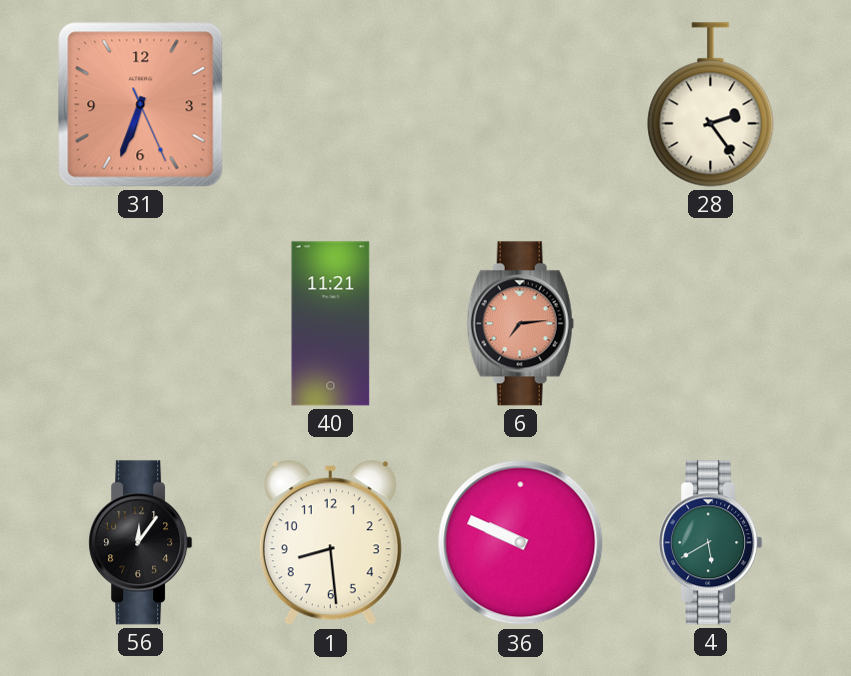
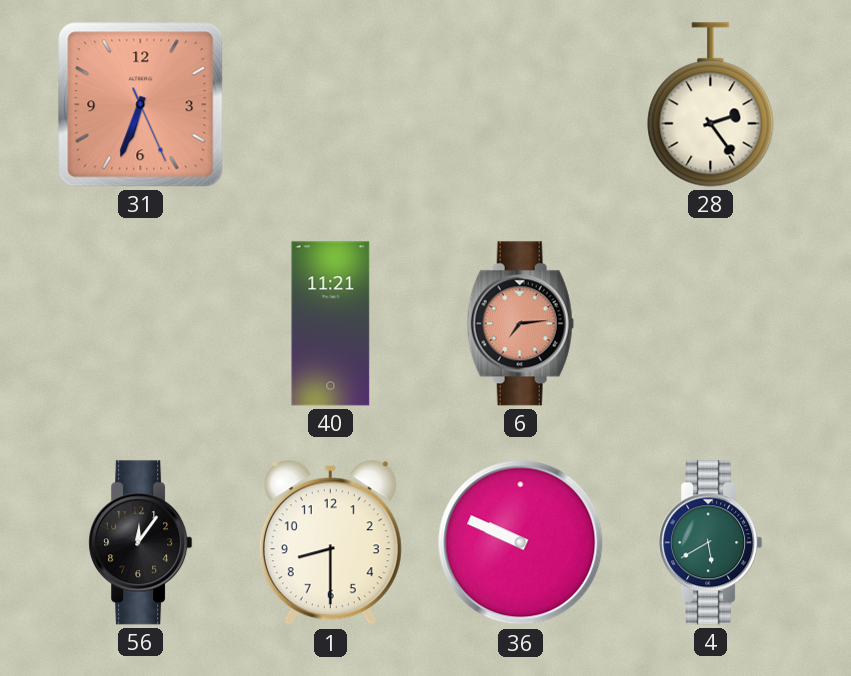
1: 8:29 -> 8:30
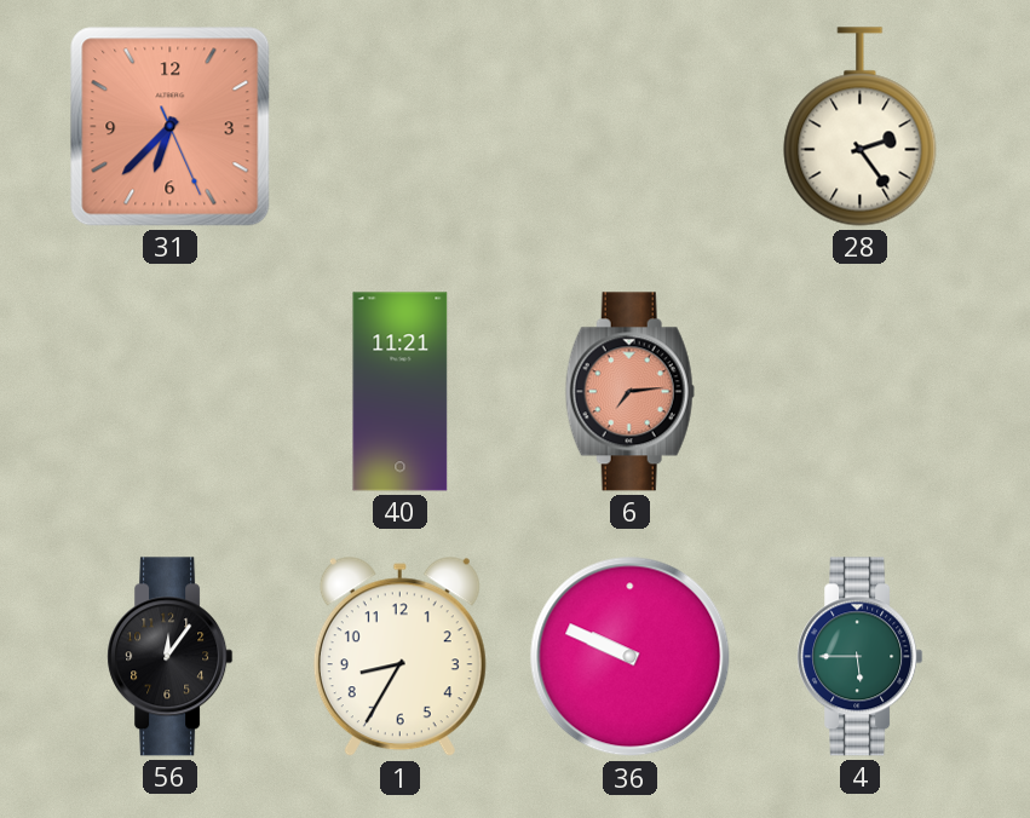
31: 6:33 -> 6:37
1: 8:30 -> 8:35
4: 5:40 -> 5:45
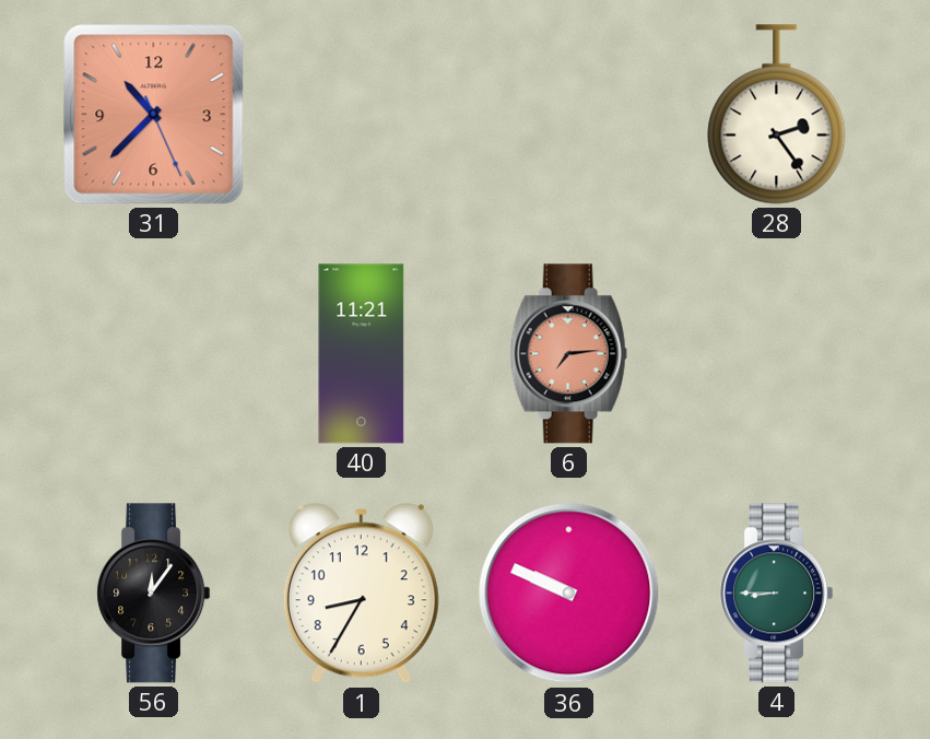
31: 6:37 -> 10:37
4: 5:45 -> 8:45
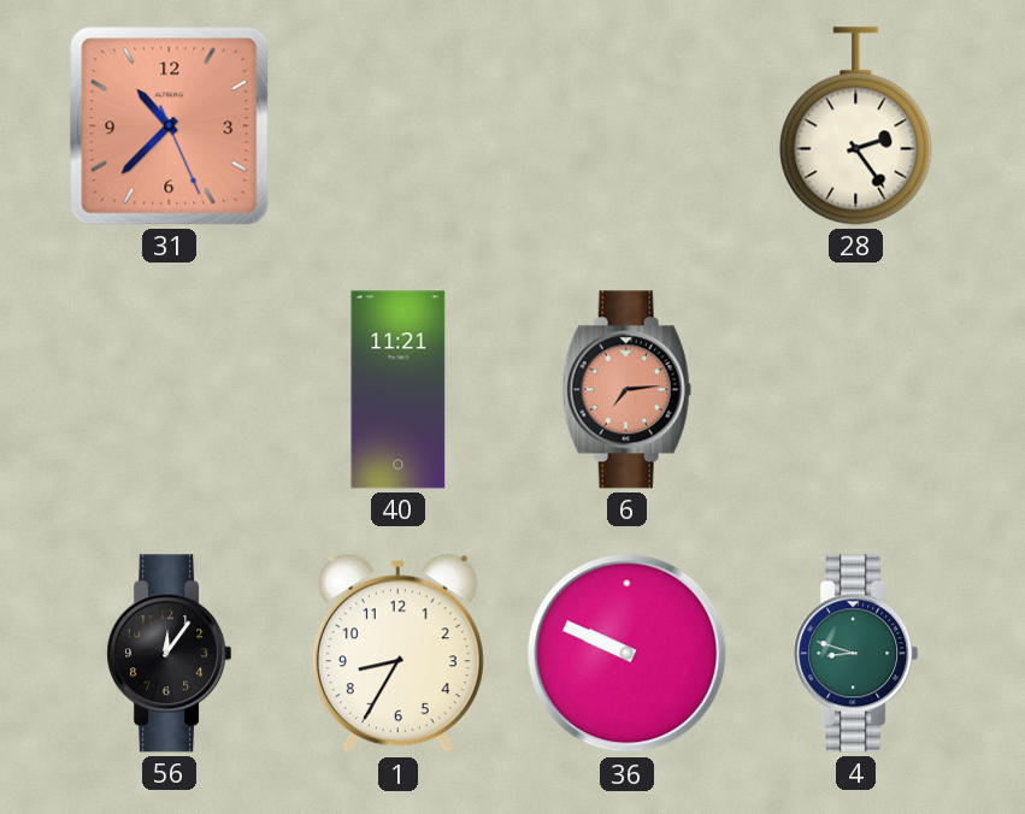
4: 8:45 -> 8:48
